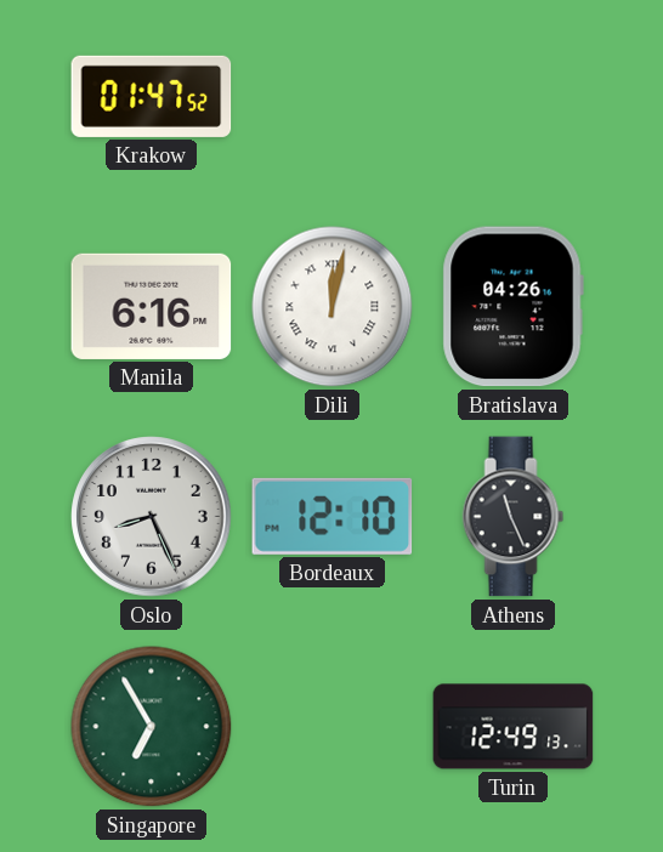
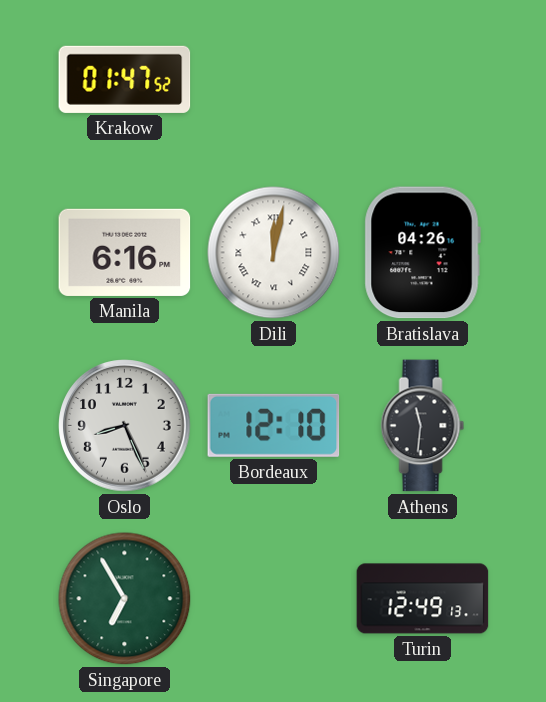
Athens: 11:26 -> 11:31
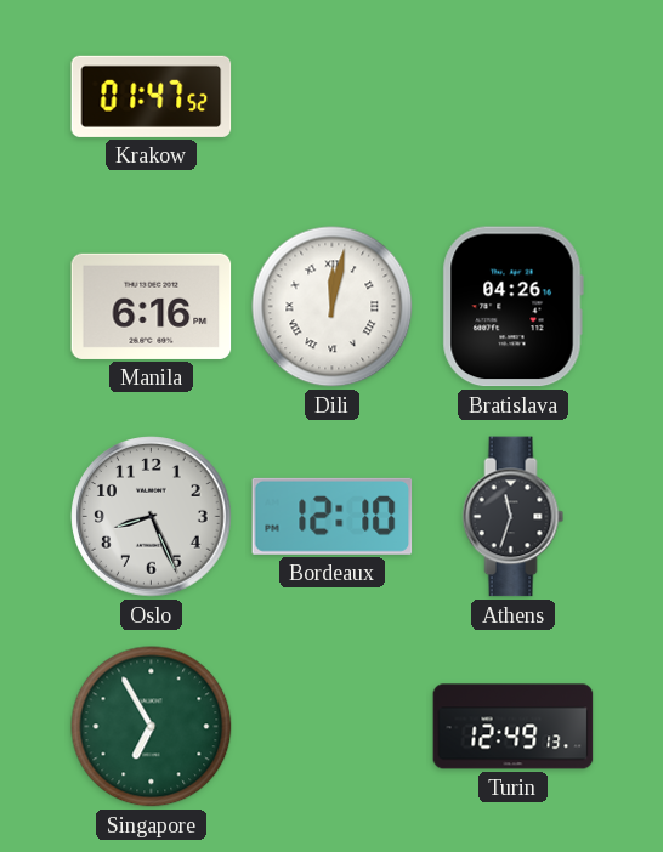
Athens: 11:31 -> 11:33
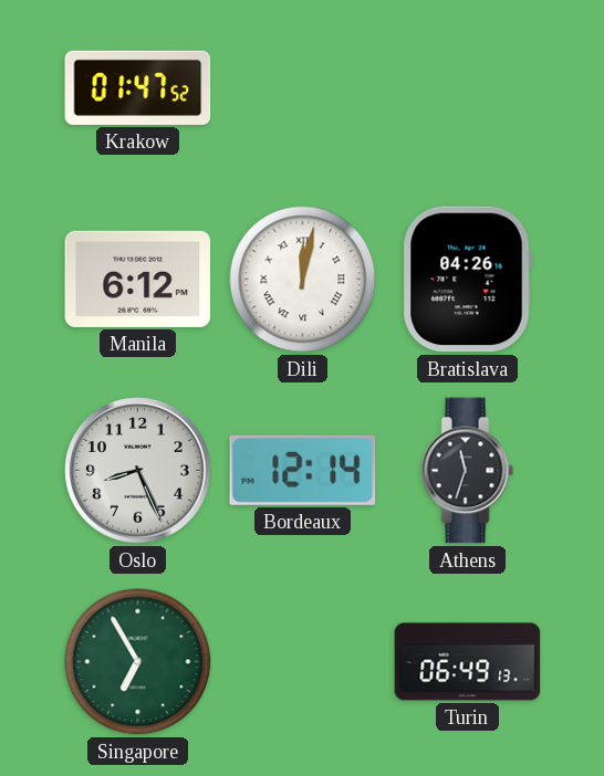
Manila: 6:16 -> 6:12
Bordeaux: 12:10 -> 12:14
Turin: 12:49 -> 06:49
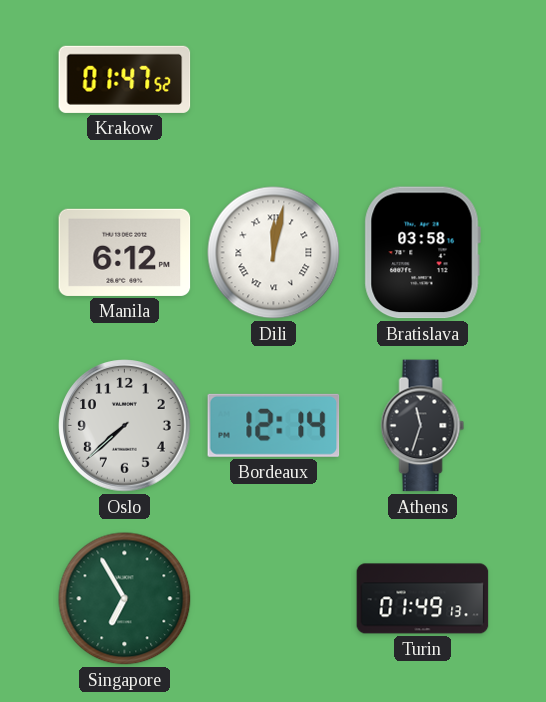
Bratislava: 04:26 -> 03:58
Oslo: 8:26 -> 7:38
Turin: 06:49 -> 01:49
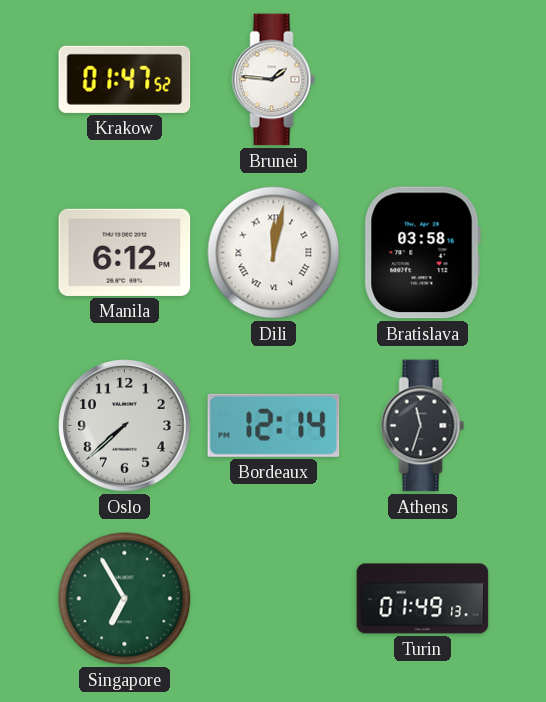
Brunei: none -> 1:46
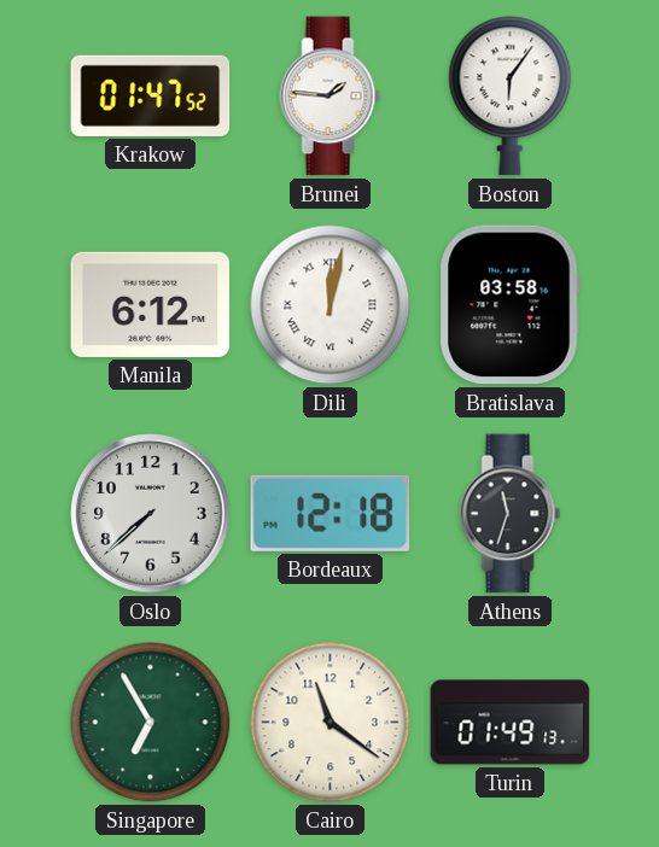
Boston: none -> 6:06
Bordeaux: 12:14 -> 12:18
Cairo: none -> 11:21
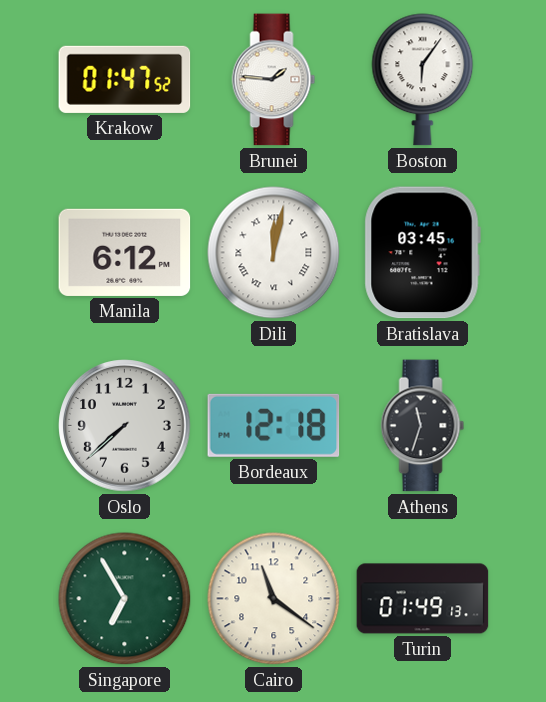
Bratislava: 03:58 -> 03:45
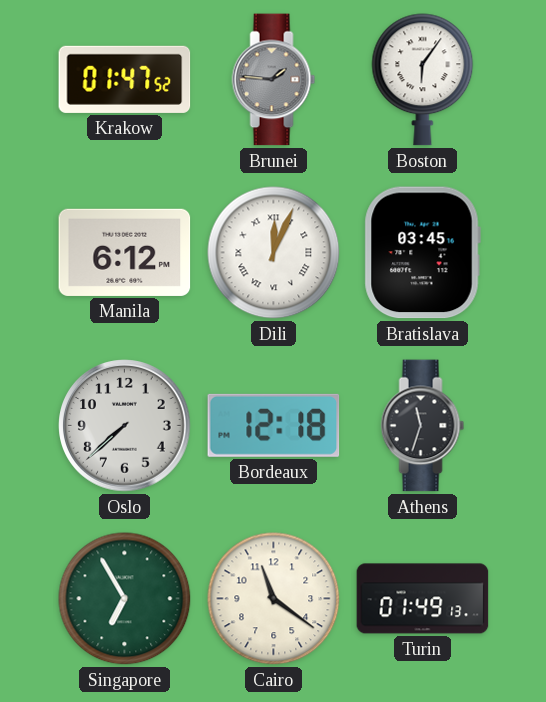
Brunei dial: white -> grey
Dili: 12:02 -> 12:04
